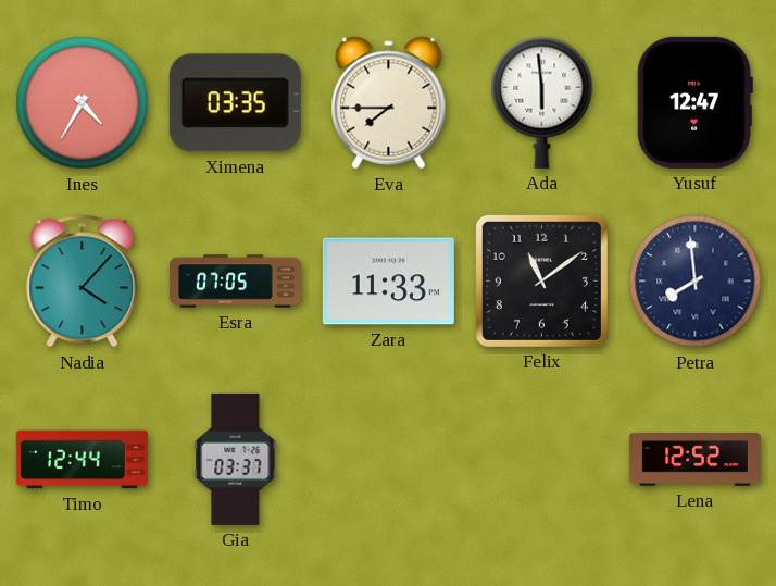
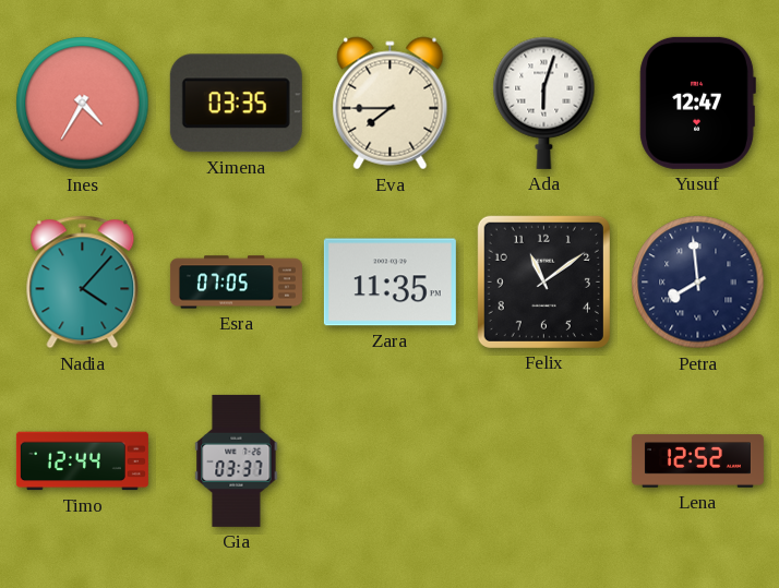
Ada: 5:59 -> 6:03
Zara: 11:33 -> 11:35
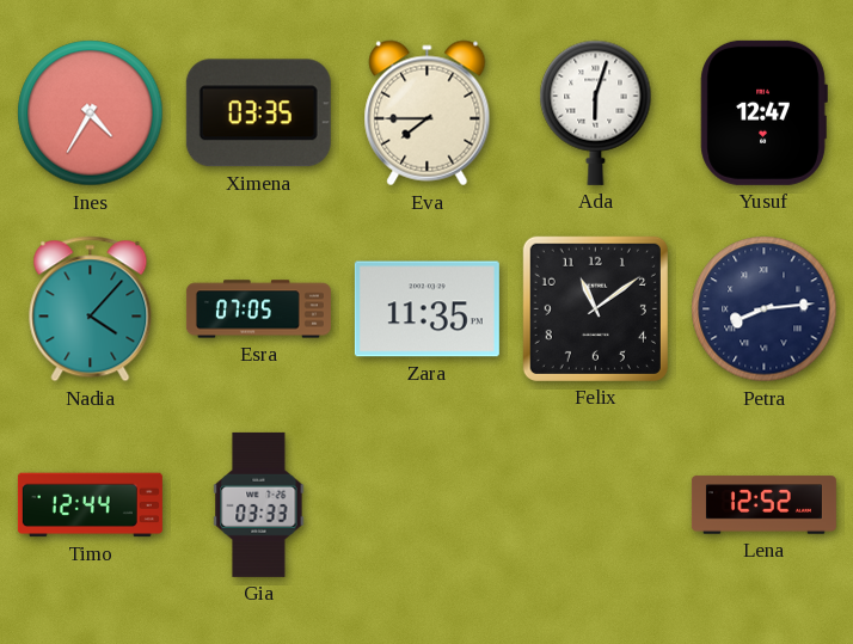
Petra: 7:59 -> 8:14
Gia: 03:37 -> 03:33
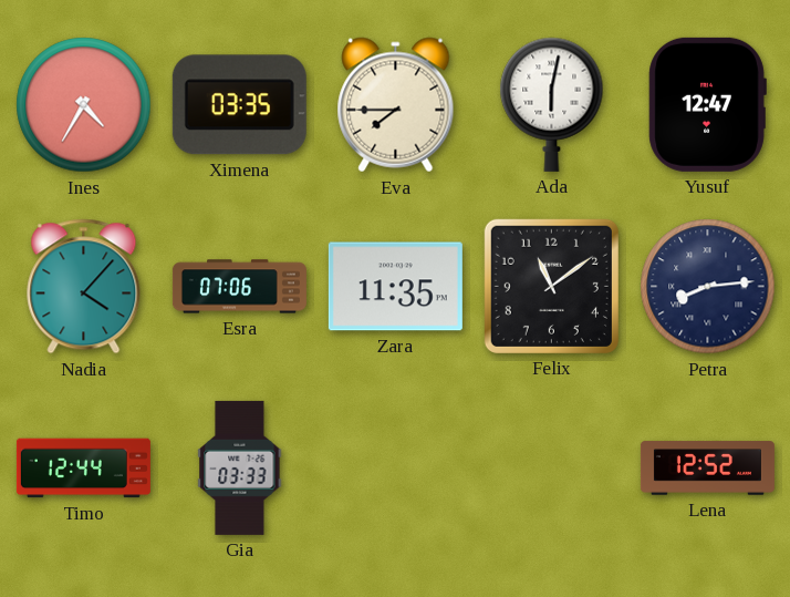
Ada: 6:03 -> 6:02
Esra: 07:05 -> 07:06
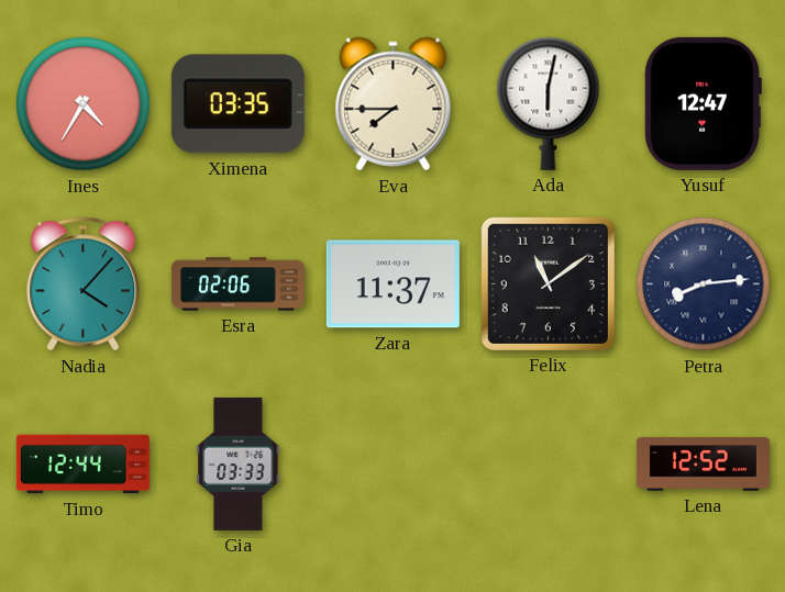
Esra: 07:06 -> 02:06
Zara: 11:35 -> 11:37
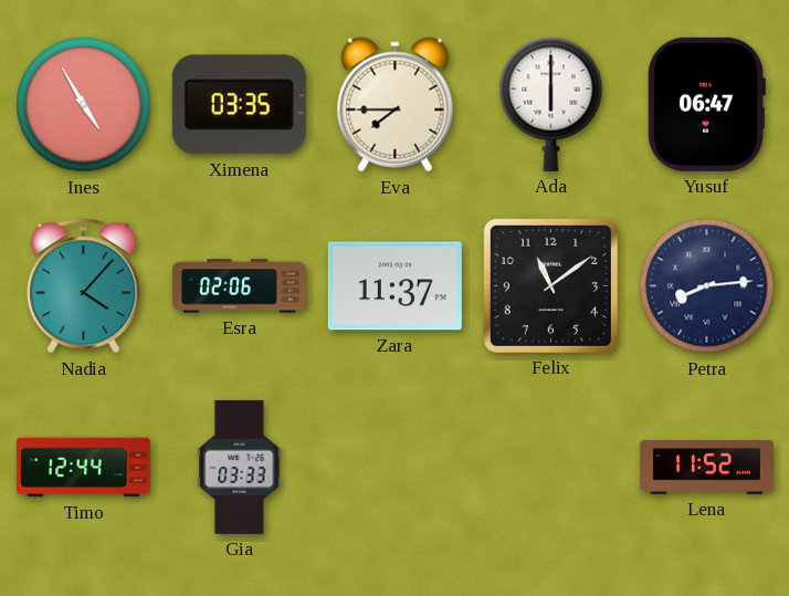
Ines: 4:35 -> 4:55
Ada: 6:02 -> 6:00
Yusuf: 12:47 -> 06:47
Lena: 12:52 -> 11:52
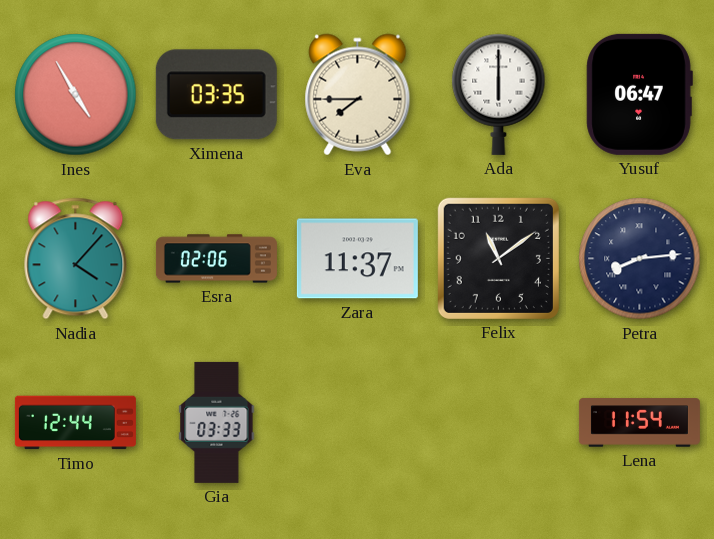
Lena: 11:52 -> 11:54
